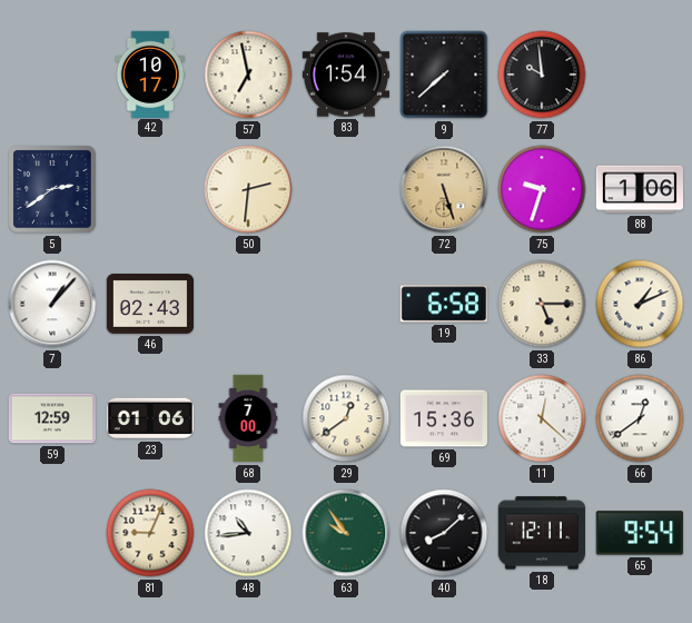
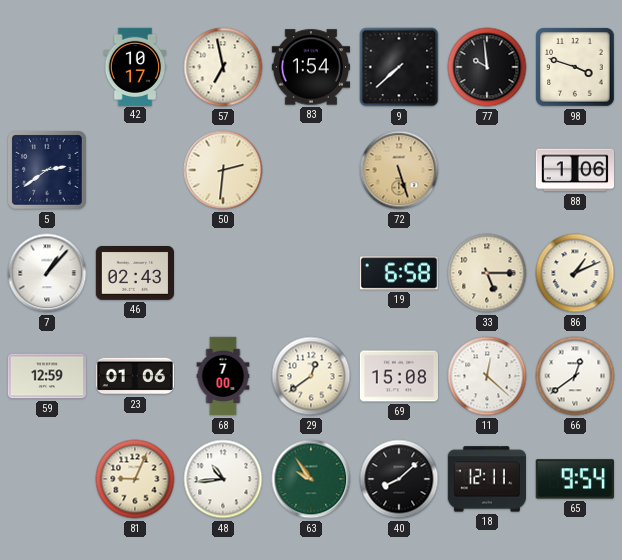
98: none -> 3:48
75: 9:33 -> none
69: 15:36 -> 15:08
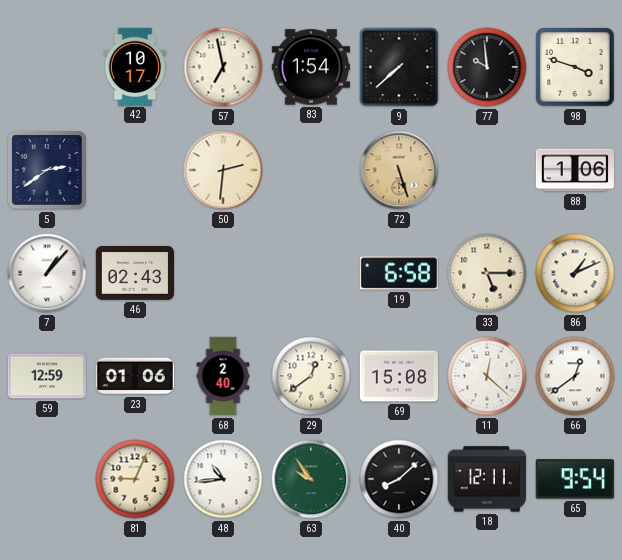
68: 7:00 -> 2:40
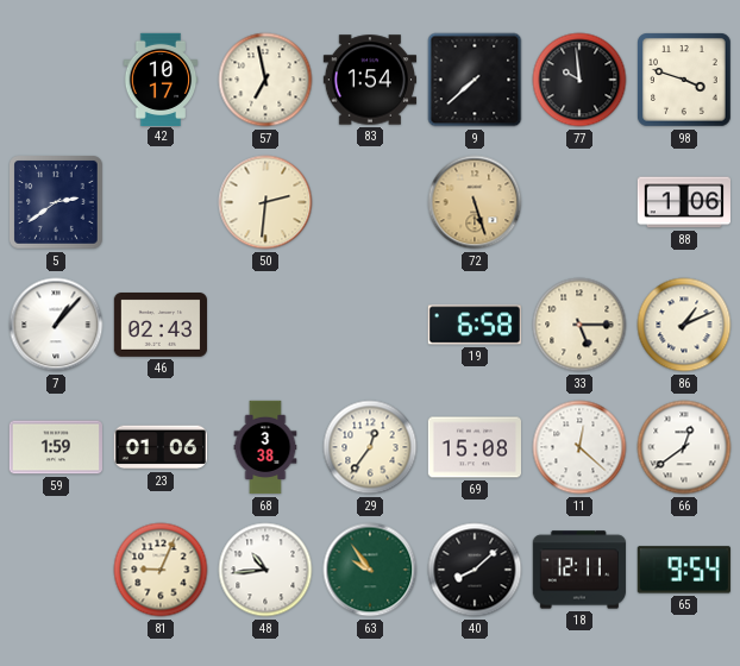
59: 12:59 -> 1:59
68: 2:40 -> 3:38
29: 12:39 -> 12:36
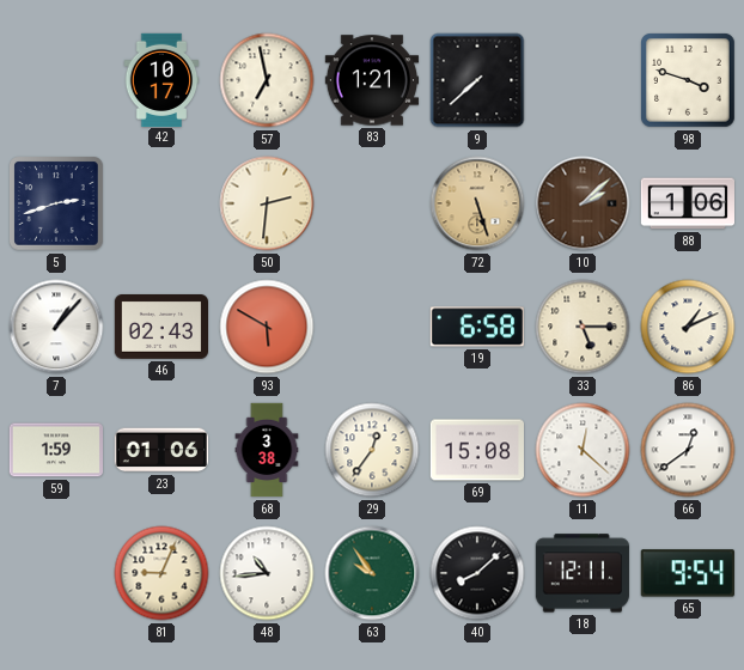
83: 1:54 -> 1:21
77: 9:59 -> none
5: 2:39 -> 2:42
10: none -> 2:08
93: none -> 5:50
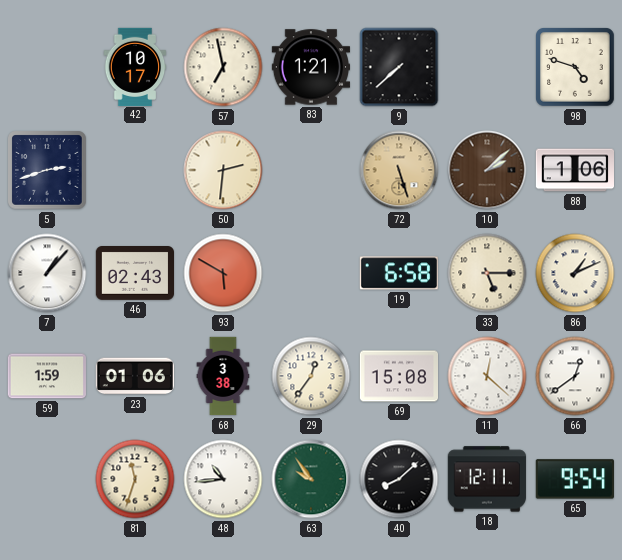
98: 3:48 -> 4:48
81: 9:04 -> 11:33
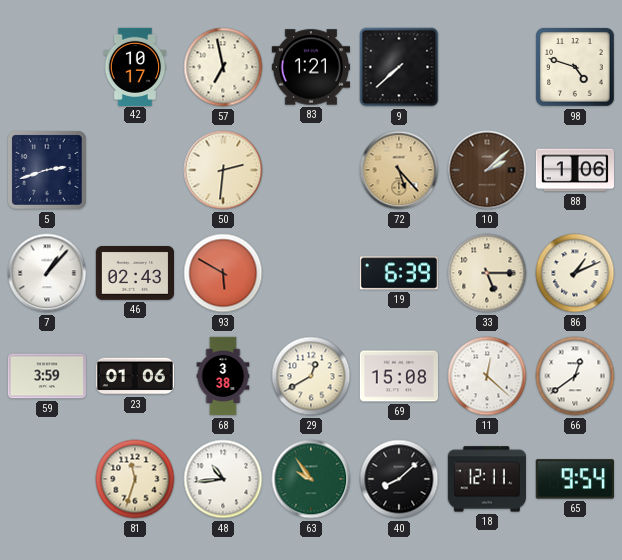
72: 5:27 -> 5:23
19: 6:58 -> 6:39
59: 1:59 -> 3:59
29: 12:36 -> 12:40
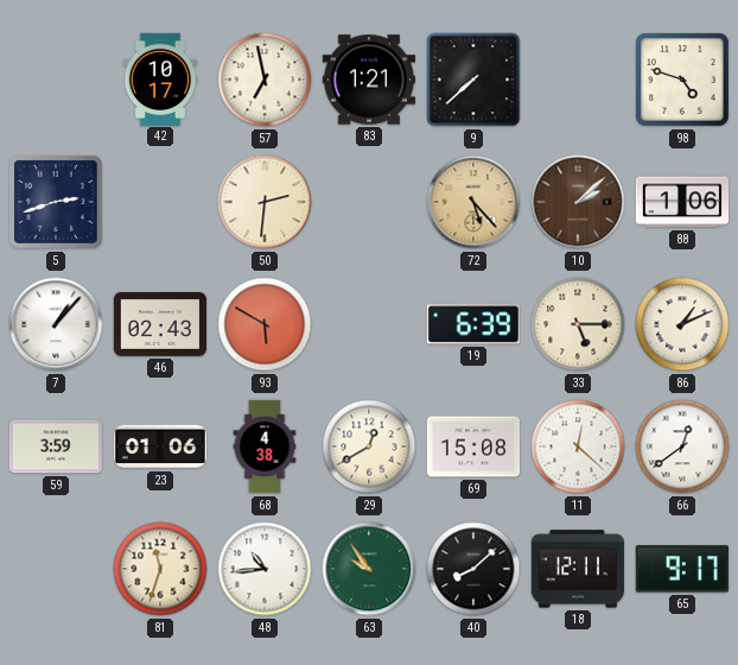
68: 3:38 -> 4:38
65: 9:54 -> 9:17
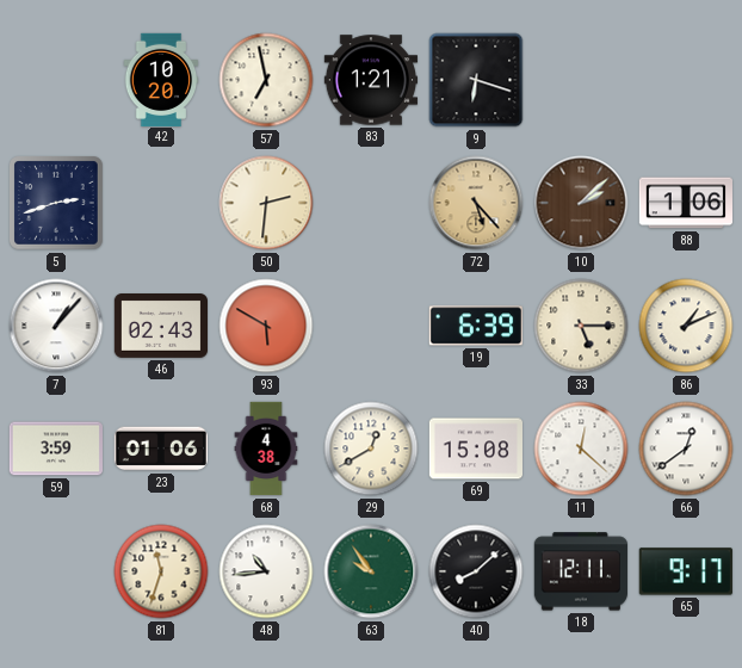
42: 10:17 -> 10:20
9: 7:38 -> 6:18
98: 4:48 -> none
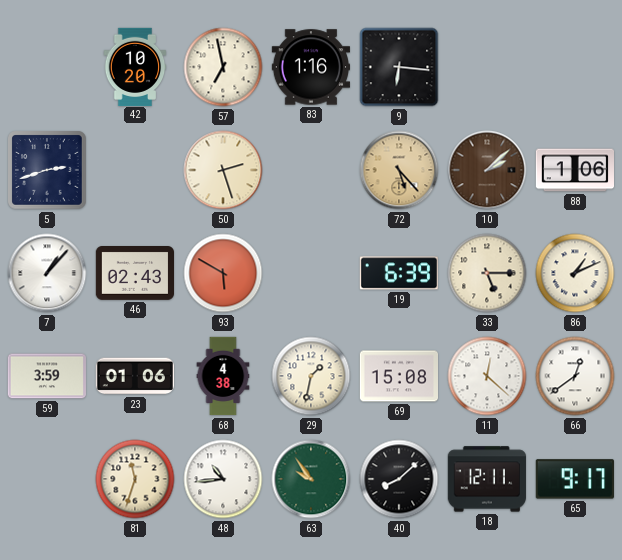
83: 1:21 -> 1:16
9: 6:18 -> 6:16
50: 2:31 -> 2:27
29: 12:40 -> 1:32
